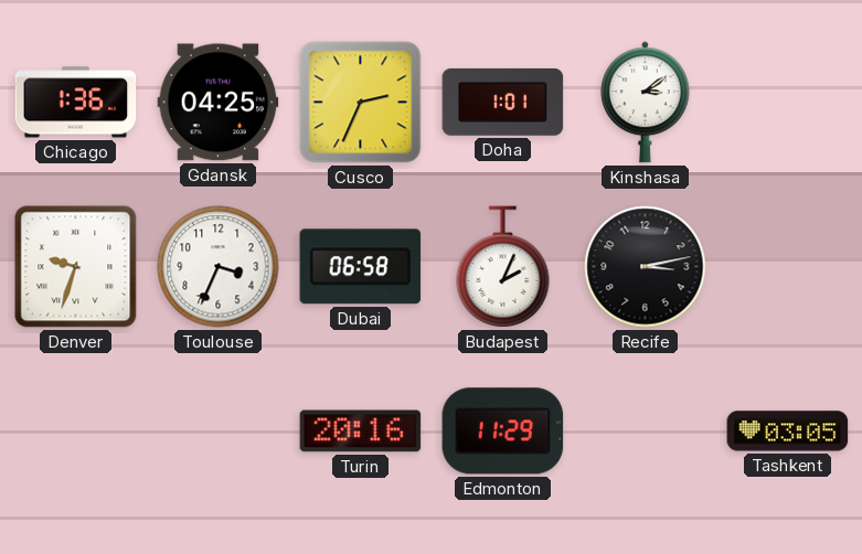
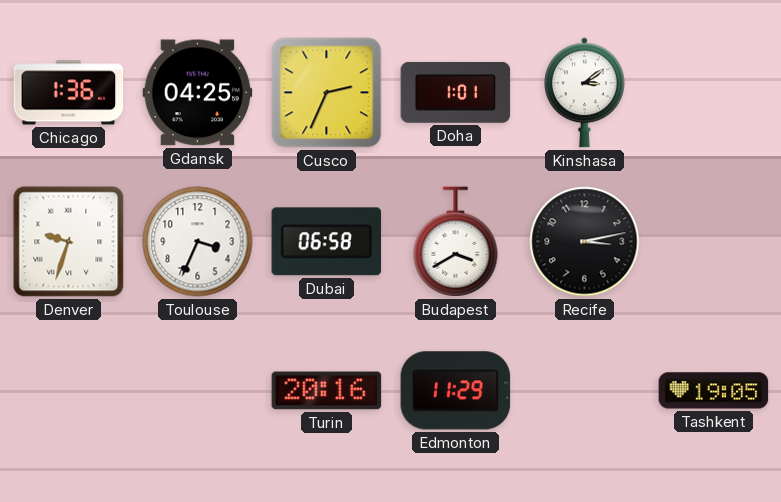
Budapest: 2:04 -> 3:40
Tashkent: 03:05 -> 19:05
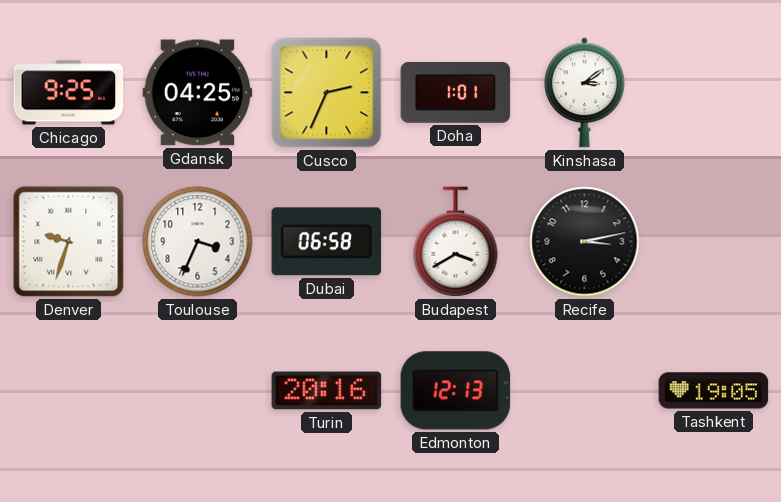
Chicago: 1:36 -> 9:25
Edmonton: 11:29 -> 12:13
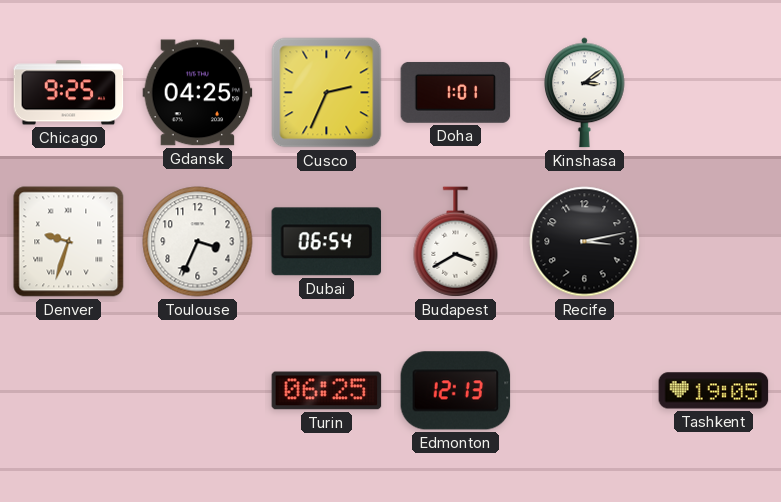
Dubai: 06:58 -> 06:54
Turin: 20:16 -> 06:25
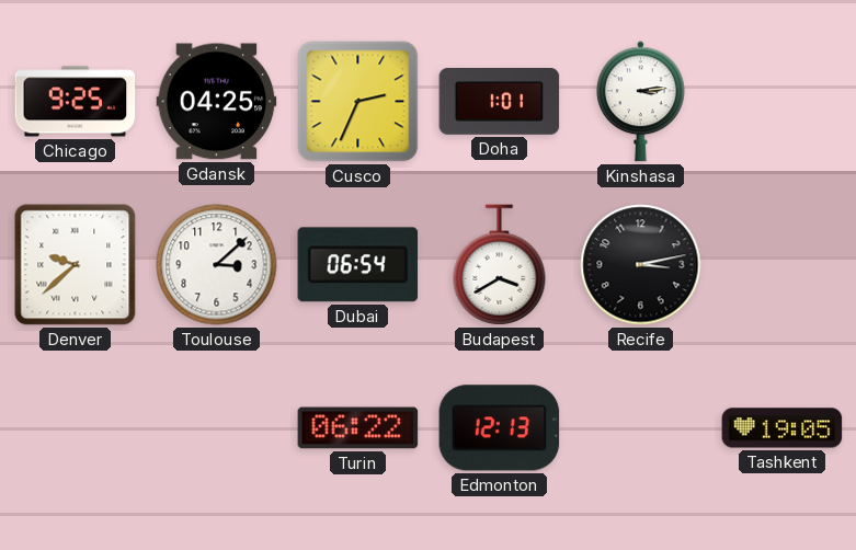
Kinshasa: 3:09 -> 3:14
Denver: 9:33 -> 9:38
Toulouse: 3:34 -> 3:08
Turin: 06:25 -> 06:22
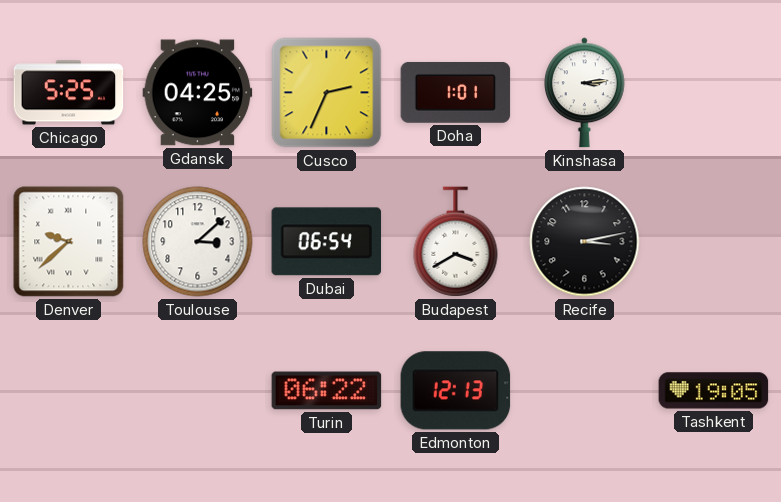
Chicago: 9:25 -> 5:25
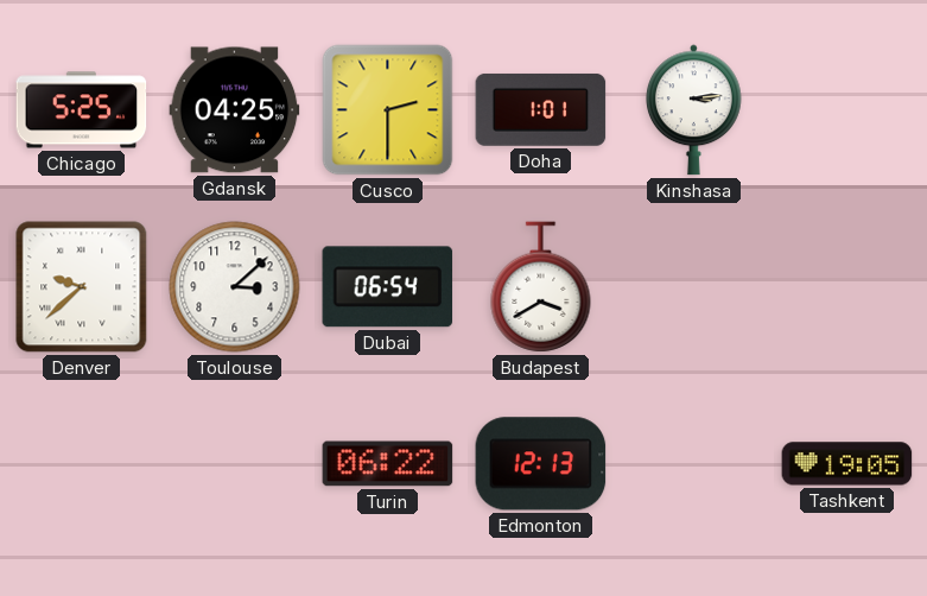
Cusco: 2:34 -> 2:30
Recife: 3:13 -> none
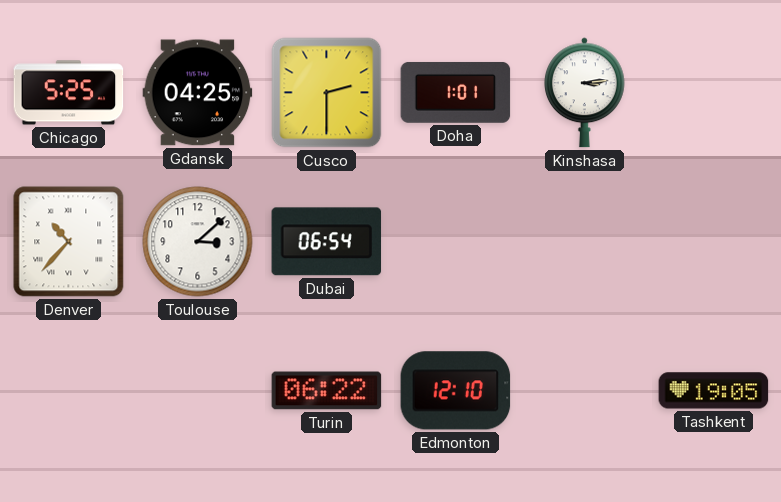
Denver: 9:38 -> 10:37
Budapest: 3:40 -> none
Edmonton: 12:13 -> 12:10
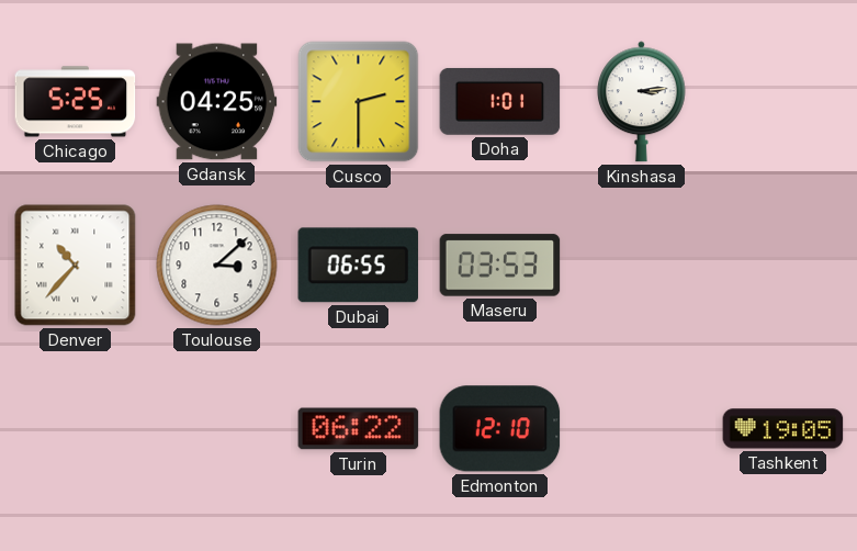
Dubai: 06:54 -> 06:55
Maseru: none -> 03:53
